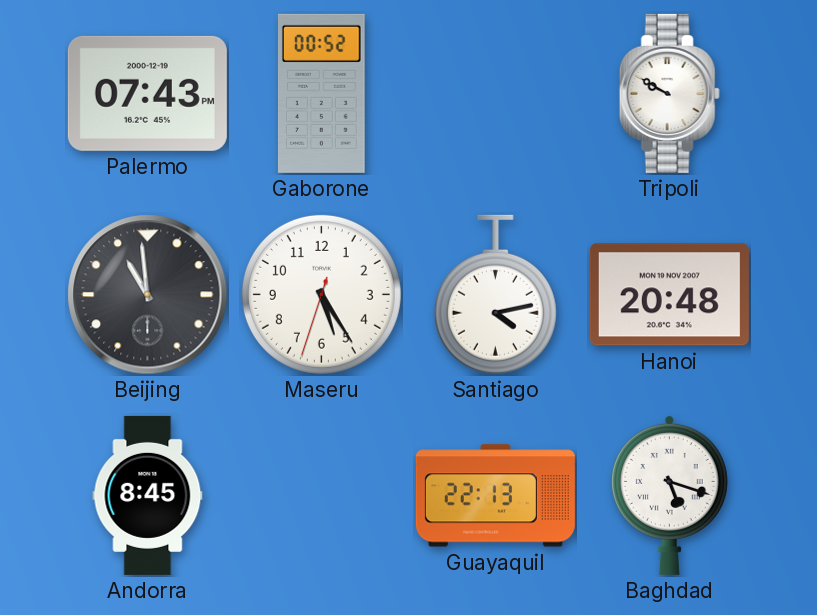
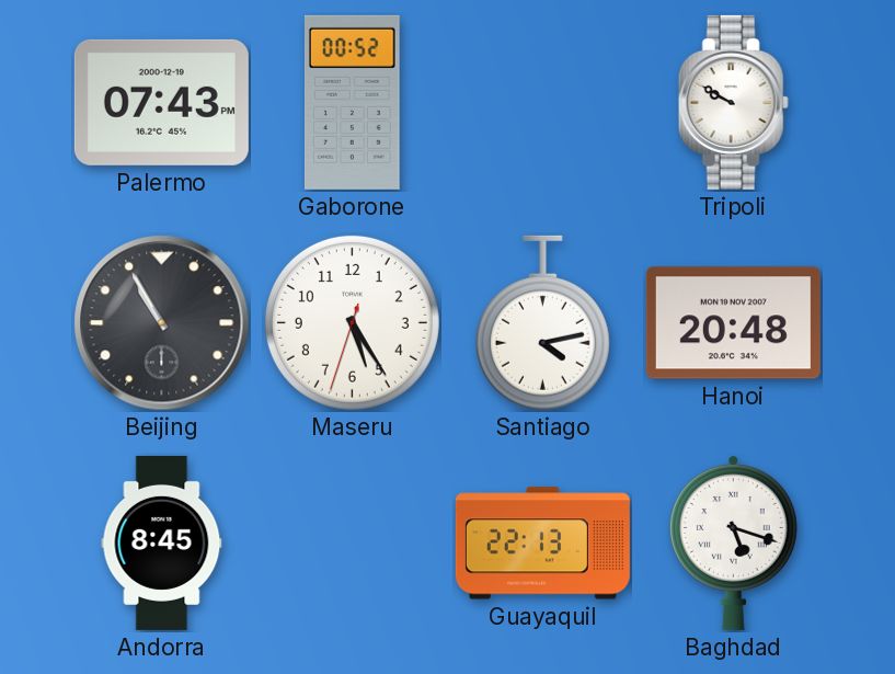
Beijing: 10:59 -> 10:55
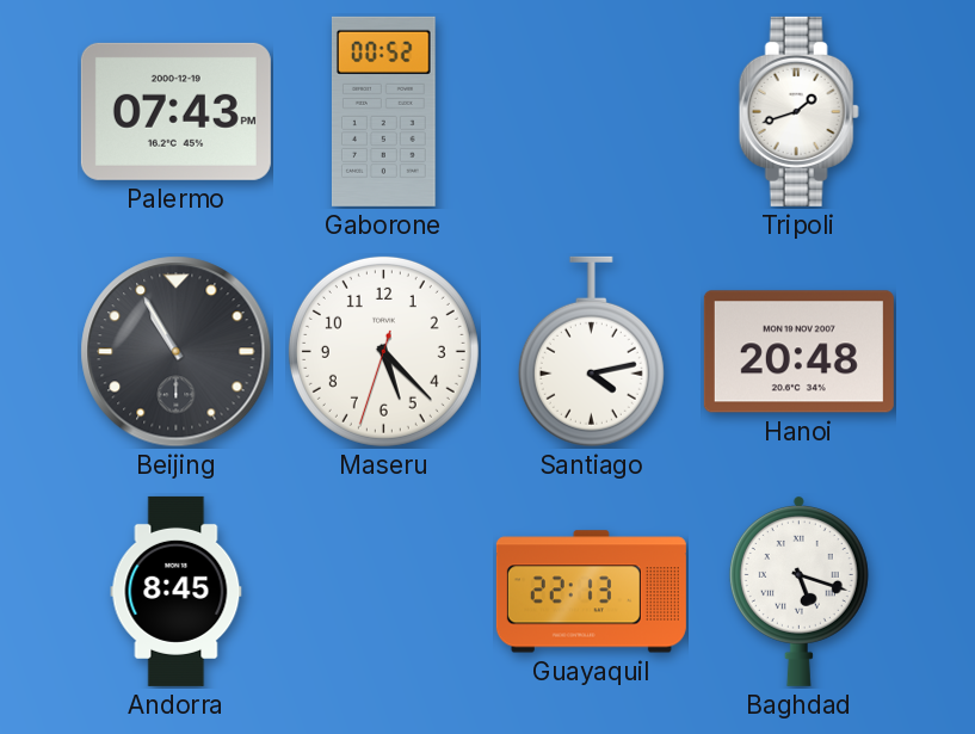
Tripoli: 9:50 -> 1:42
Maseru: 5:24 -> 5:22
